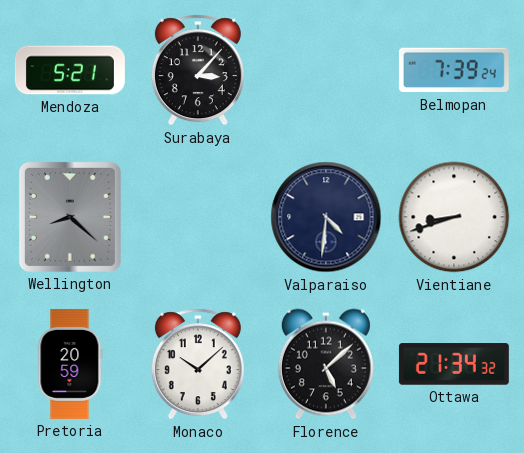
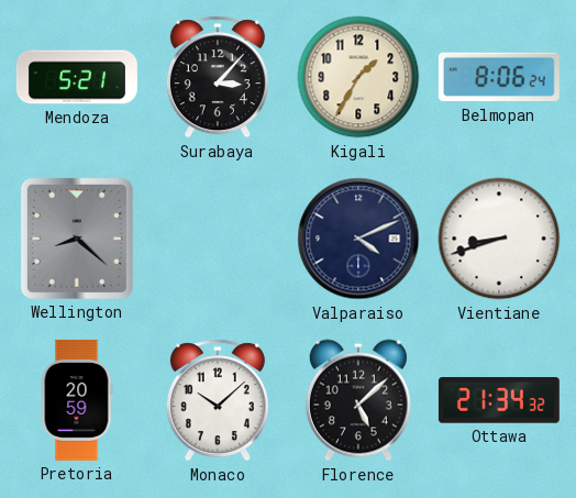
Kigali: none -> 1:35
Belmopan: 7:39 -> 8:06
Valparaiso: 4:31 -> 4:11
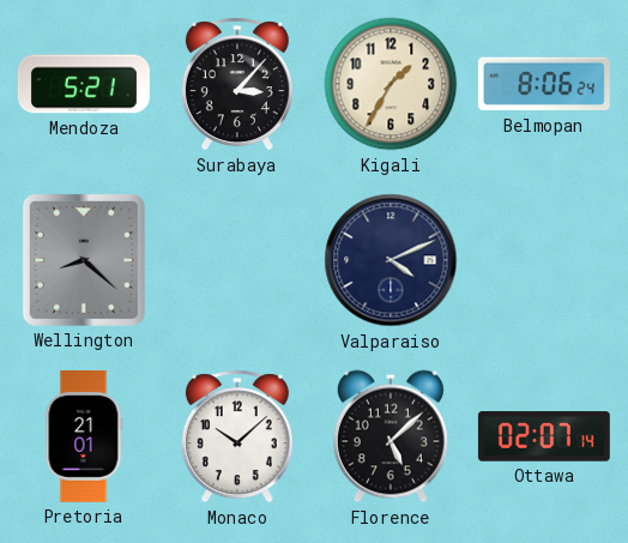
Vientiane: 8:42 -> none
Pretoria: 20:59 -> 21:01
Ottawa: 21:34 -> 02:07
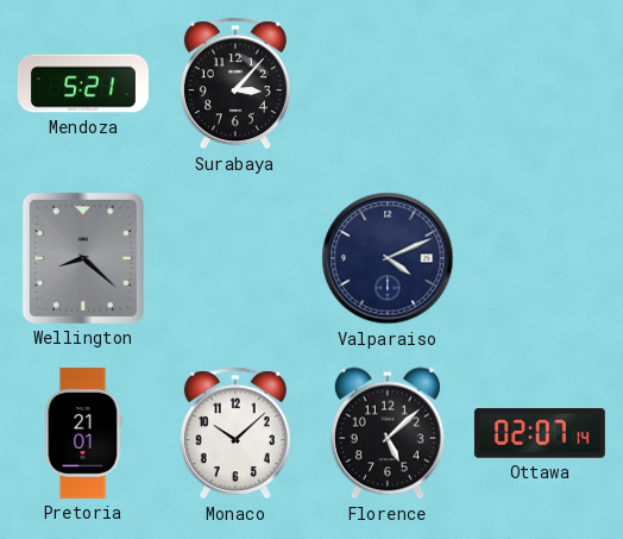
Kigali: 1:35 -> none
Belmopan: 8:06 -> none
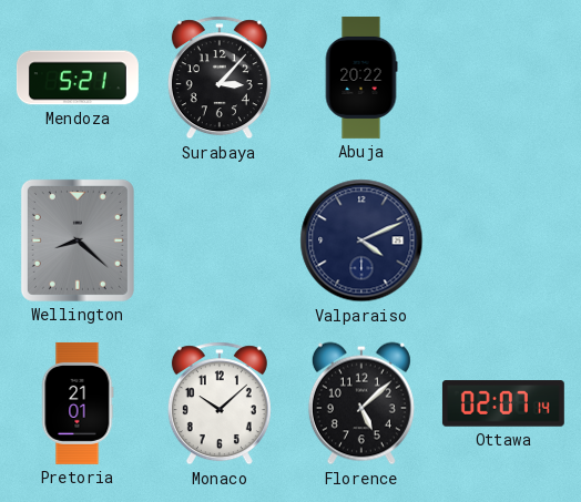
Abuja: none -> 20:22
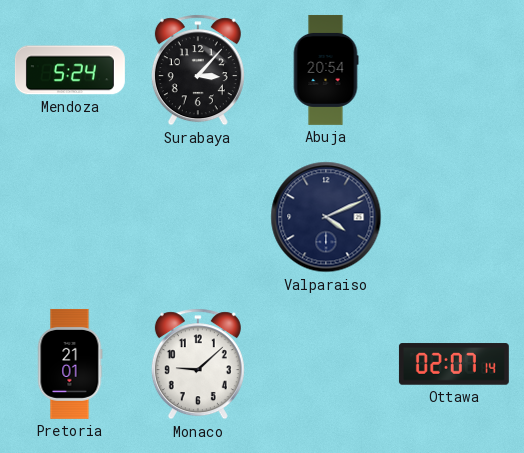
Mendoza: 5:21 -> 5:24
Abuja: 20:22 -> 20:54
Wellington: 8:22 -> none
Monaco: 10:08 -> 9:08
Florence: 5:08 -> none
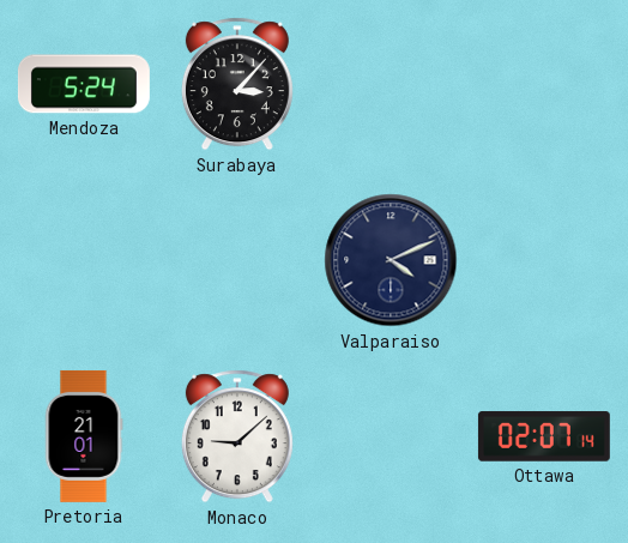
Abuja: 20:54 -> none
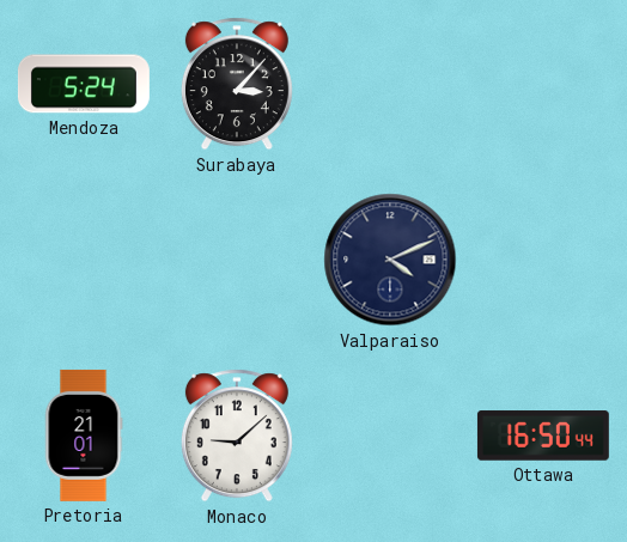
Ottawa: 02:07 -> 16:50
